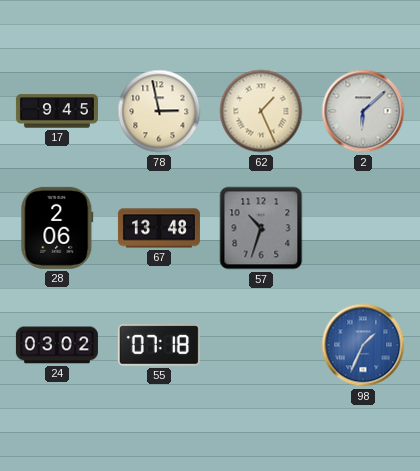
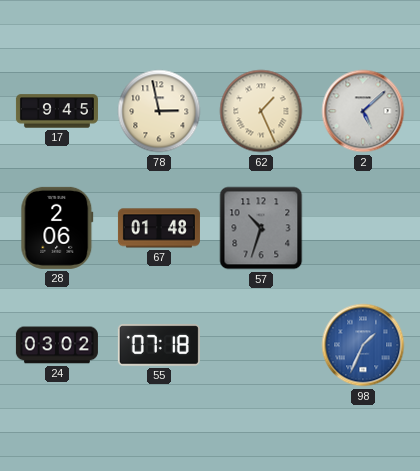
2: 6:08 -> 5:08
67: 13:48 -> 01:48
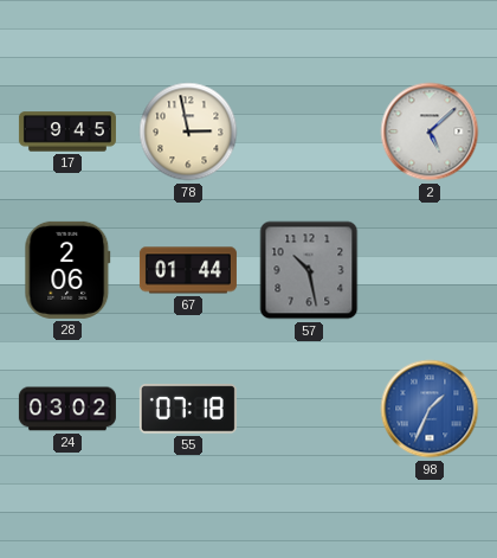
62: 1:26 -> none
67: 01:48 -> 01:44
57: 10:33 -> 10:28
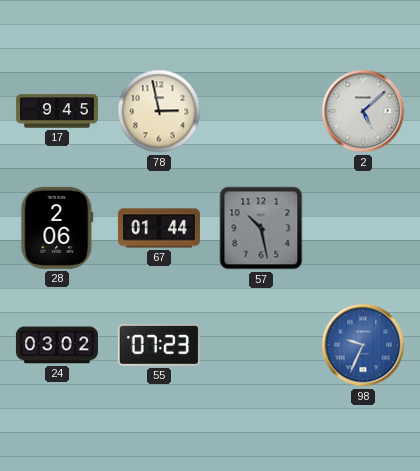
55: 07:18 -> 07:23
98: 1:34 -> 9:34
